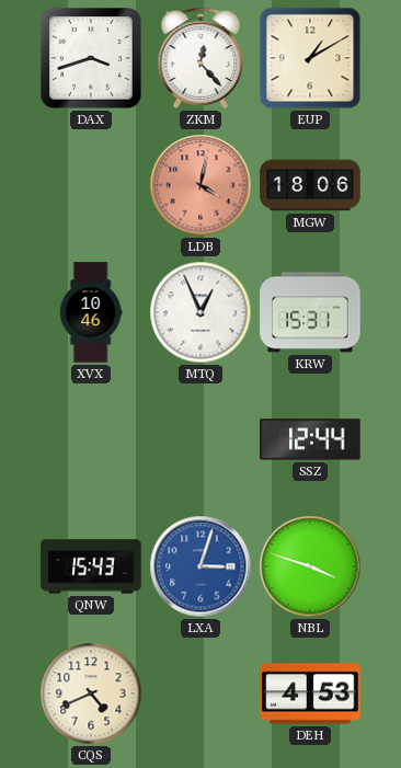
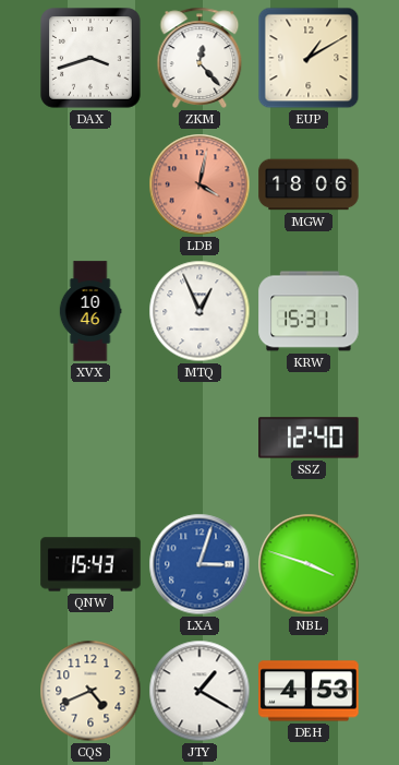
SSZ: 12:44 -> 12:40
JTY: none -> 1:20
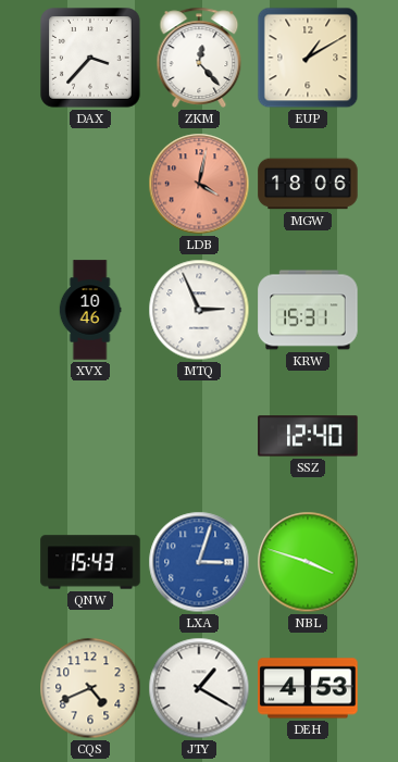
DAX: 3:42 -> 3:37
MTQ: 12:56 -> 2:56
